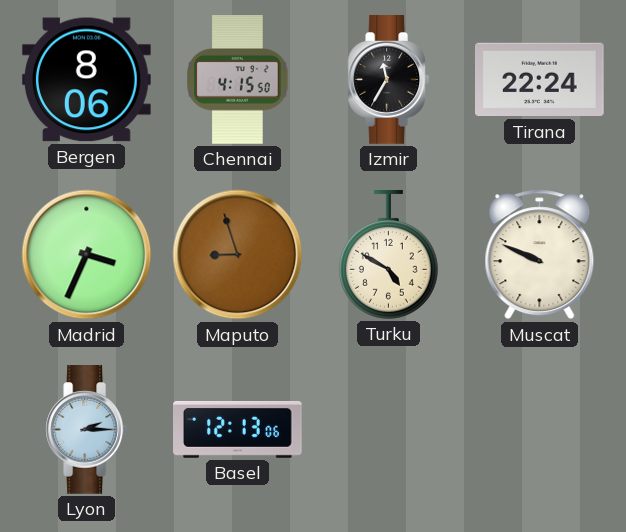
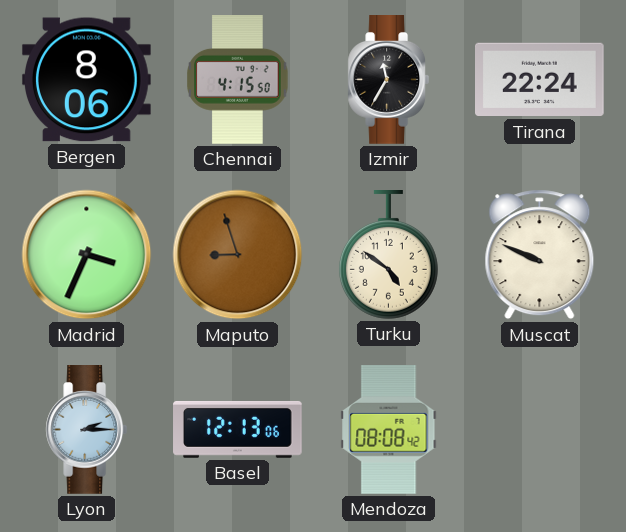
Turku: 4:50 -> 4:51
Mendoza: none -> 08:08
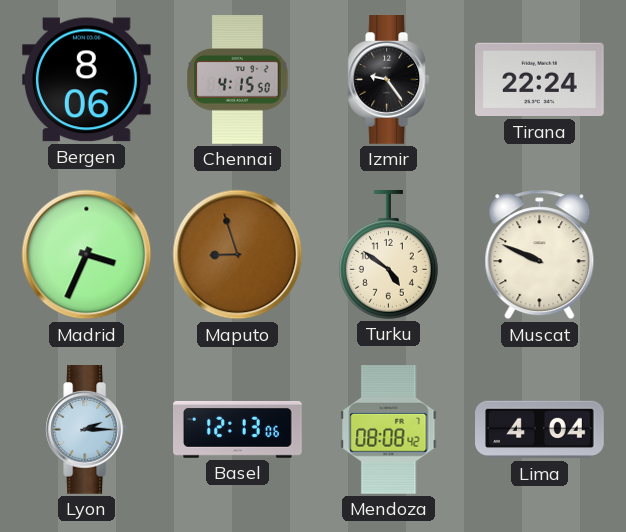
Izmir: 11:35 -> 9:24
Lima: none -> 4:04
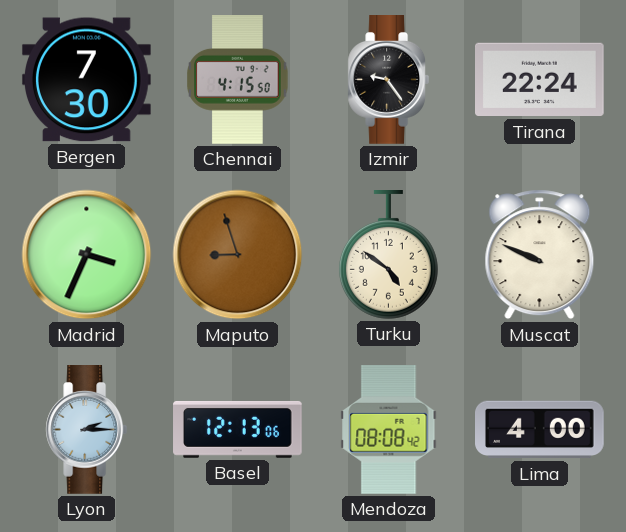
Bergen: 8:06 -> 7:30
Lima: 4:04 -> 4:00
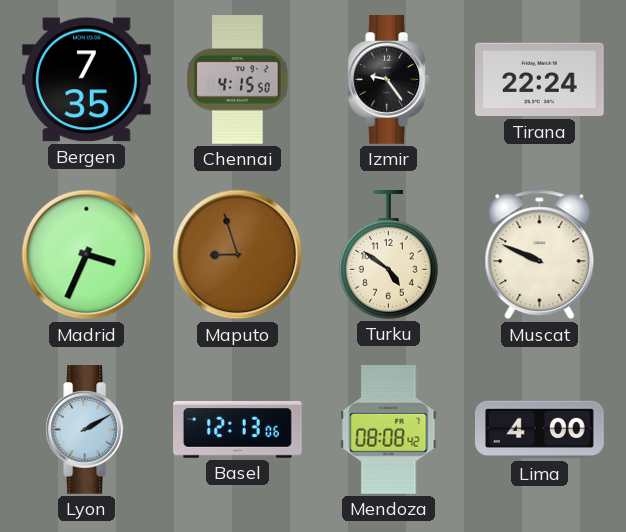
Bergen: 7:30 -> 7:35
Lyon: 2:15 -> 2:10
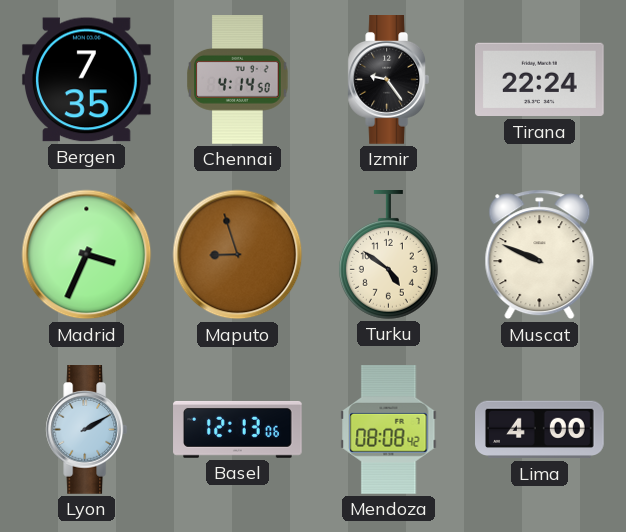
Chennai: 4:15 -> 4:14
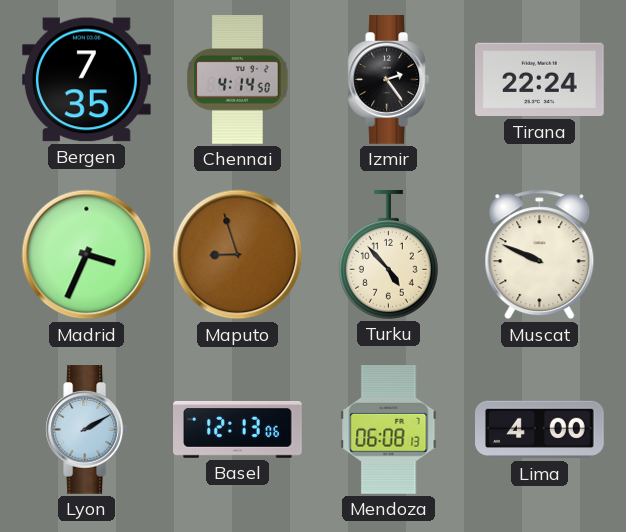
Izmir: 9:24 -> 2:24
Turku: 4:51 -> 4:53
Mendoza: 08:08 -> 06:08
